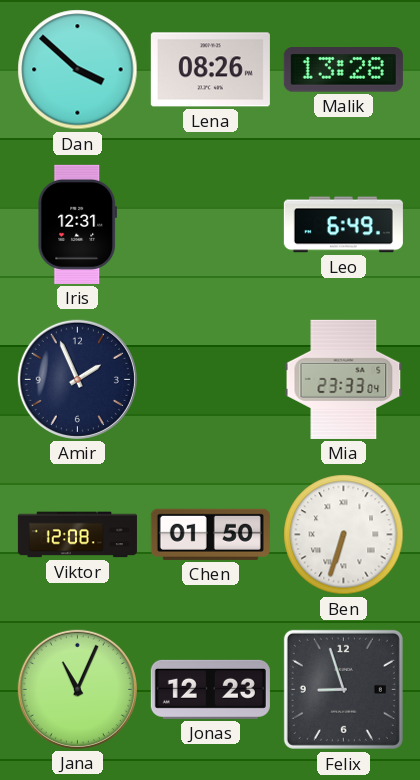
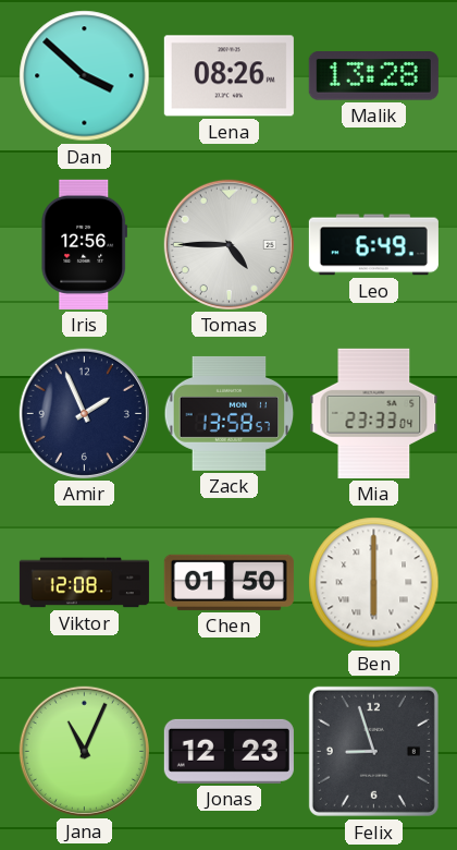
Iris: 12:31 -> 12:56
Tomas: none -> 4:45
Zack: none -> 13:58
Ben: 6:33 -> 6:00
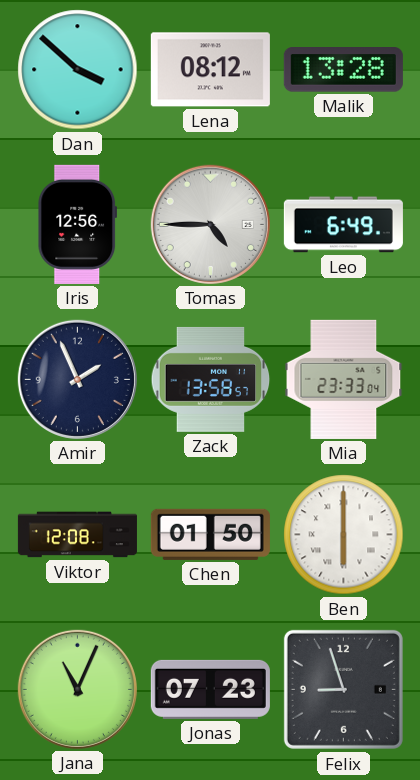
Lena: 08:26 -> 08:12
Jonas: 12:23 -> 07:23
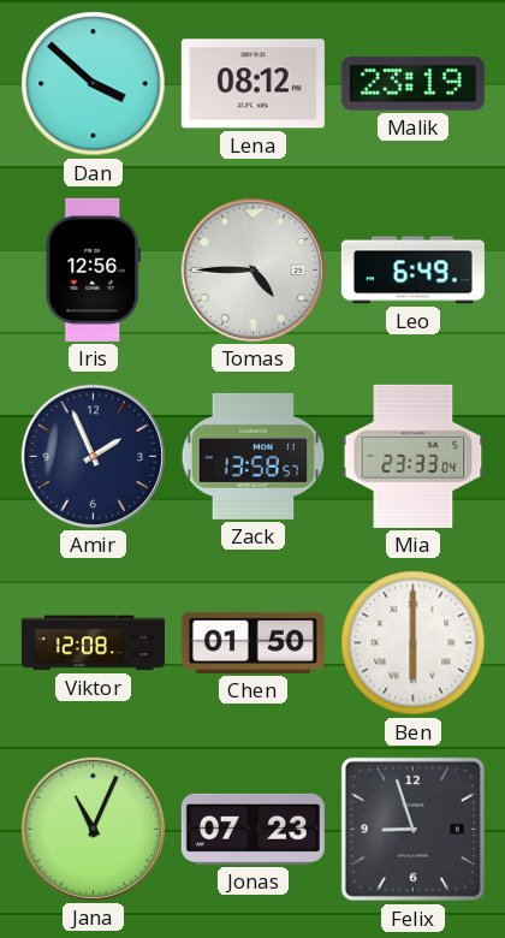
Malik: 13:28 -> 23:19
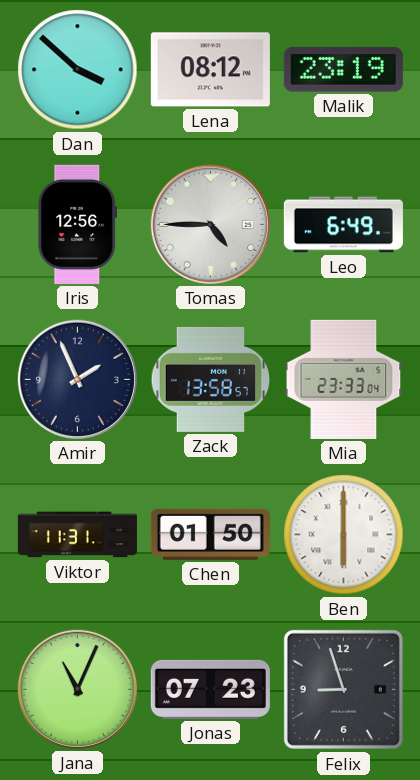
Viktor: 12:08 -> 11:31
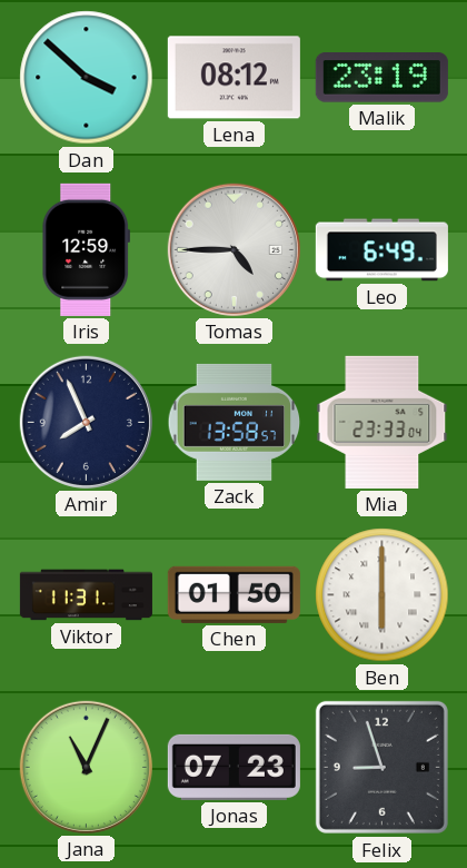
Iris: 12:56 -> 12:59
Amir: 1:56 -> 7:56
